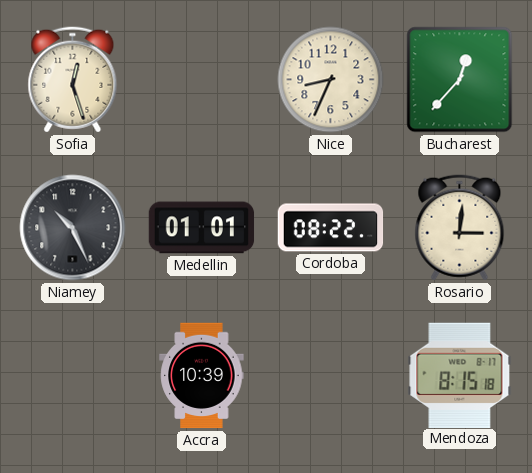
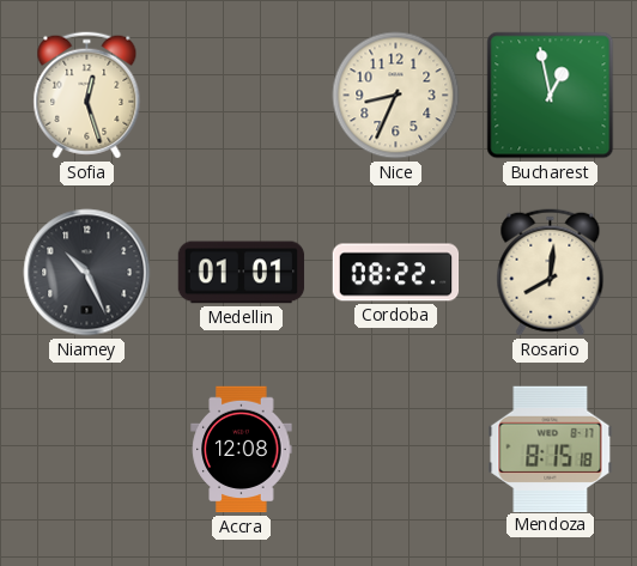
Bucharest: 12:37 -> 12:58
Rosario: 3:01 -> 8:01
Accra: 10:39 -> 12:08
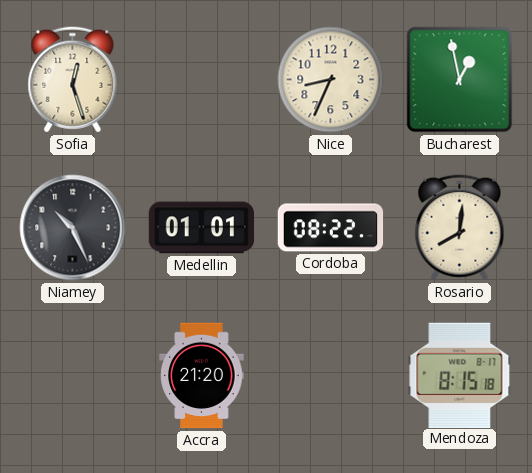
Accra: 12:08 -> 21:20
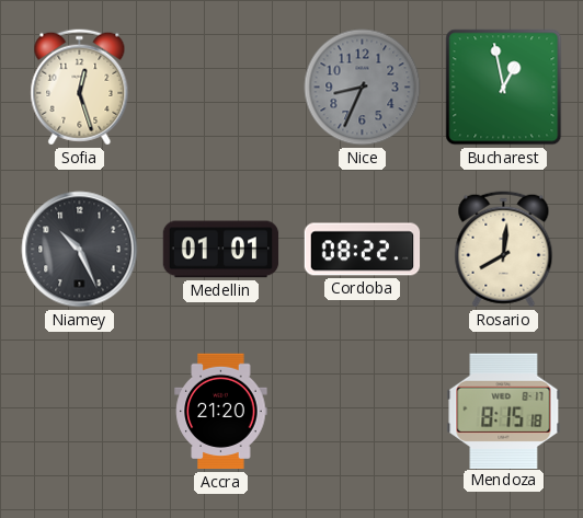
Nice dial: cream -> grey
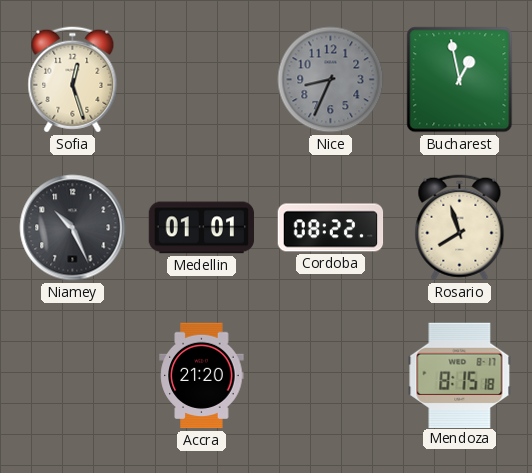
Rosario: 8:01 -> 7:57
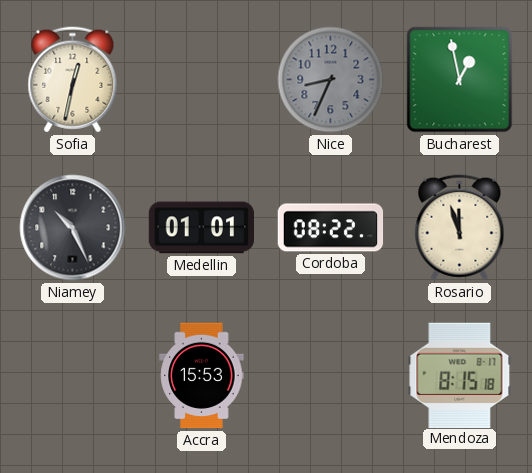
Sofia: 12:27 -> 12:32
Rosario: 7:57 -> 11:57
Accra: 21:20 -> 15:53
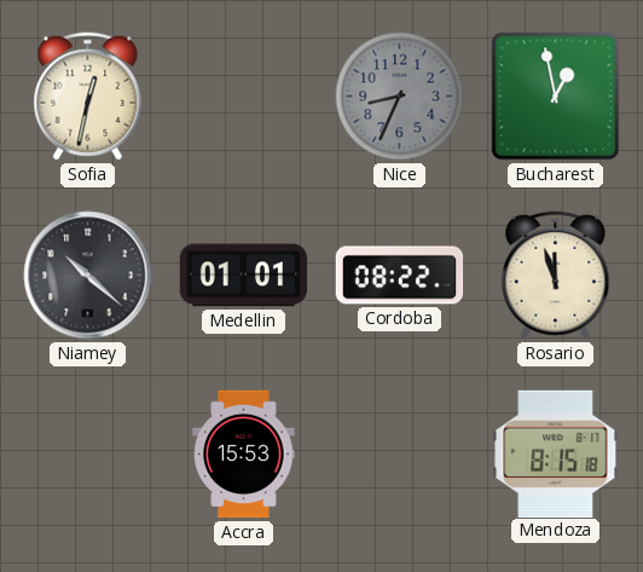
Niamey: 10:26 -> 10:22
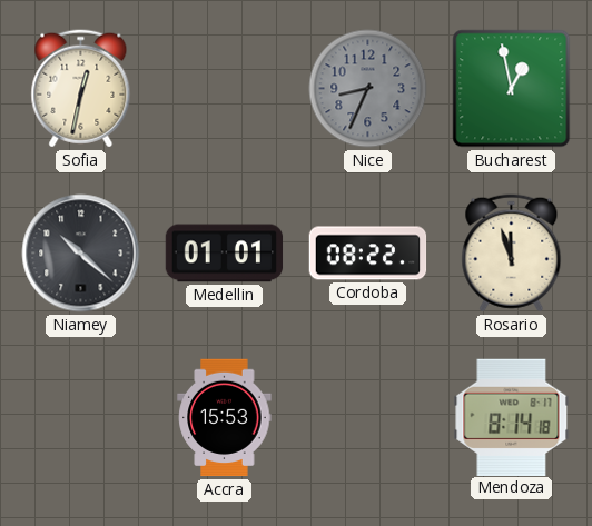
Mendoza: 8:15 -> 8:14
